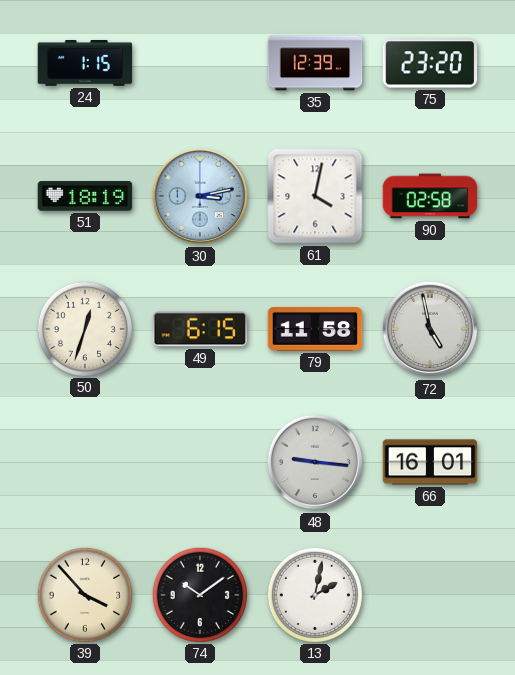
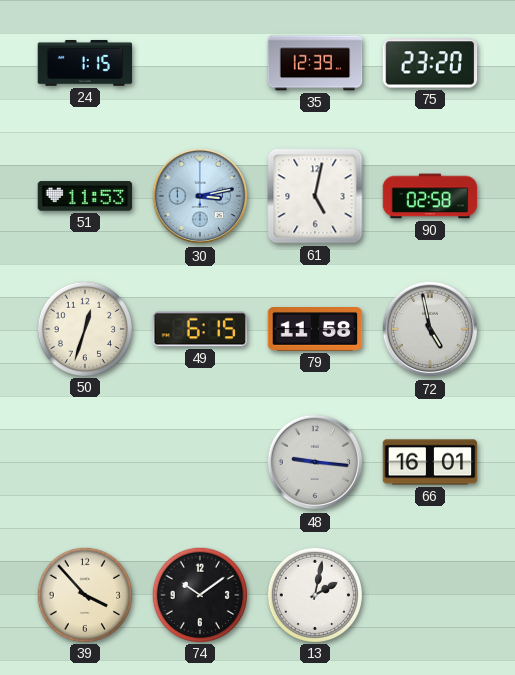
51: 18:19 -> 11:53
61: 4:02 -> 5:02
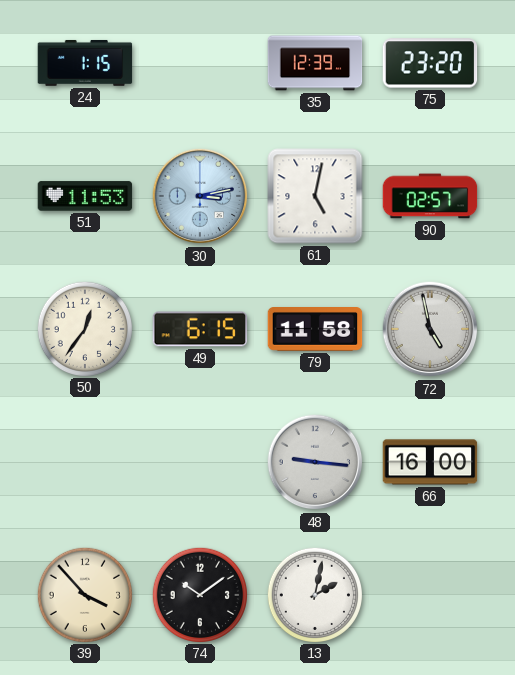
90: 02:58 -> 02:57
50: 12:33 -> 12:36
66: 16:01 -> 16:00
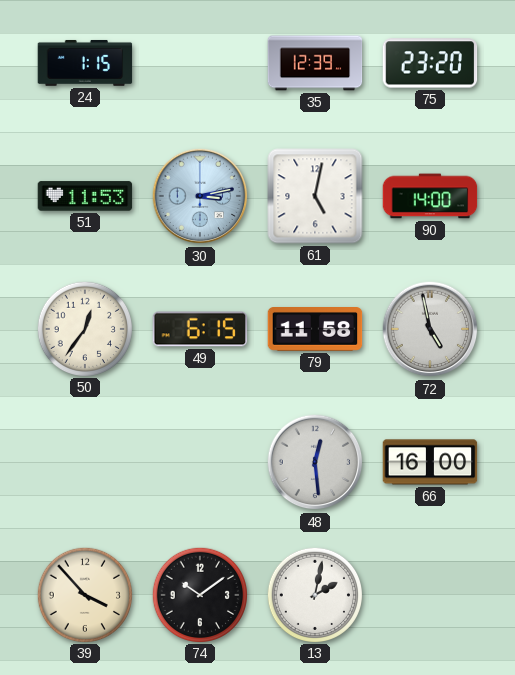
90: 02:57 -> 14:00
48: 9:16 -> 12:29
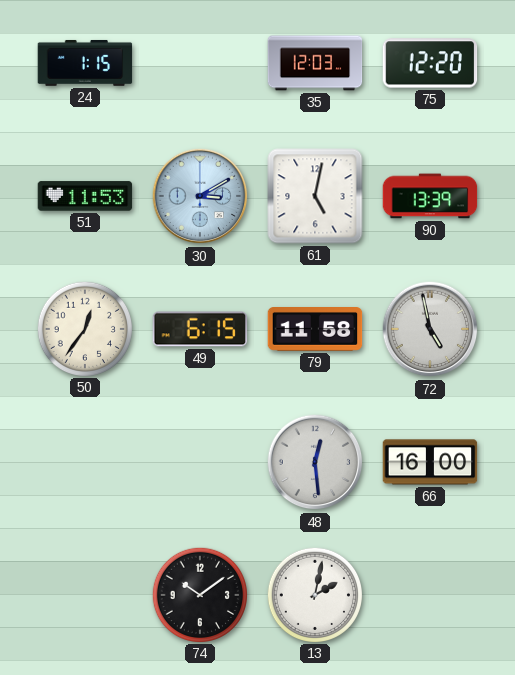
35: 12:39 -> 12:03
75: 23:20 -> 12:20
30: 3:13 -> 3:10
90: 14:00 -> 13:39
39: 3:53 -> none
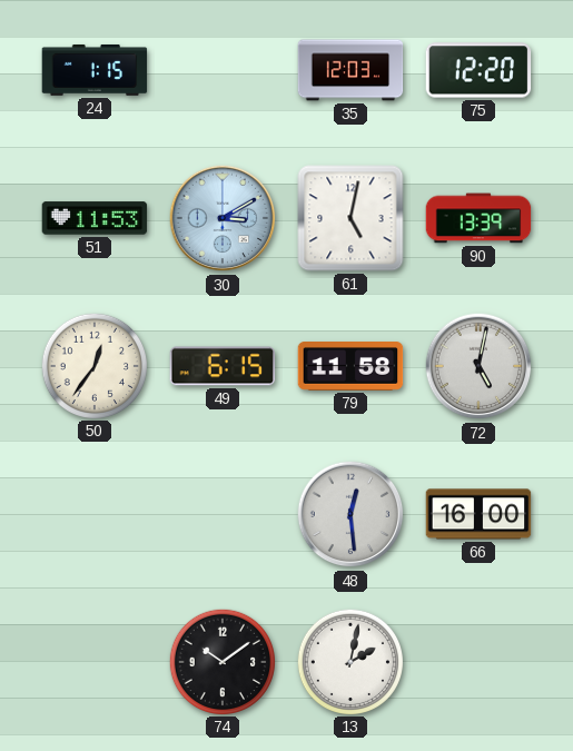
72: 4:58 -> 5:02
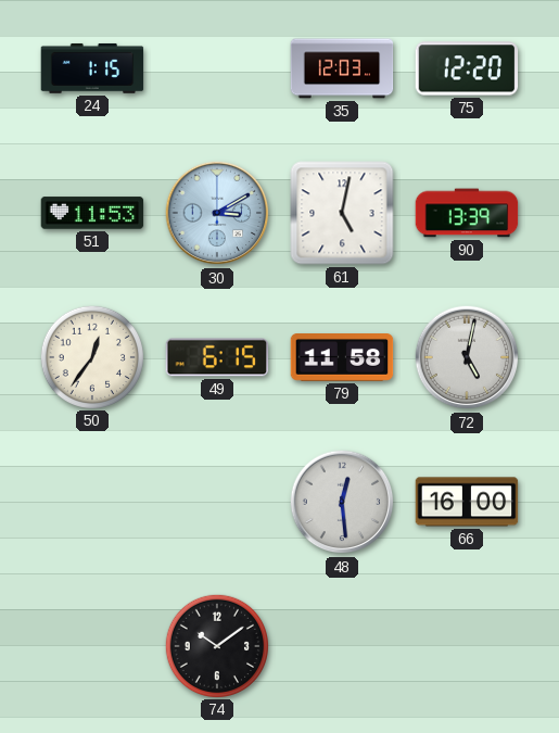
13: 2:02 -> none
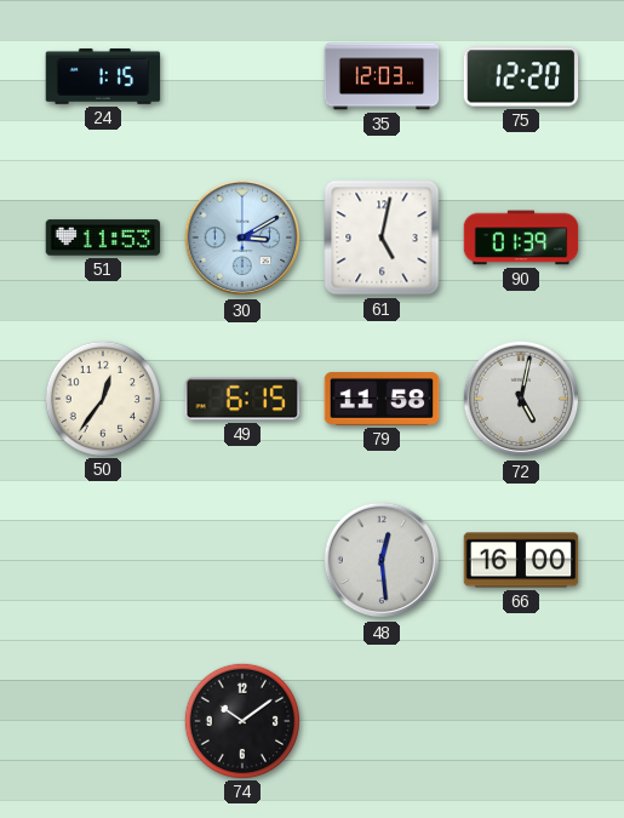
90: 13:39 -> 01:39
